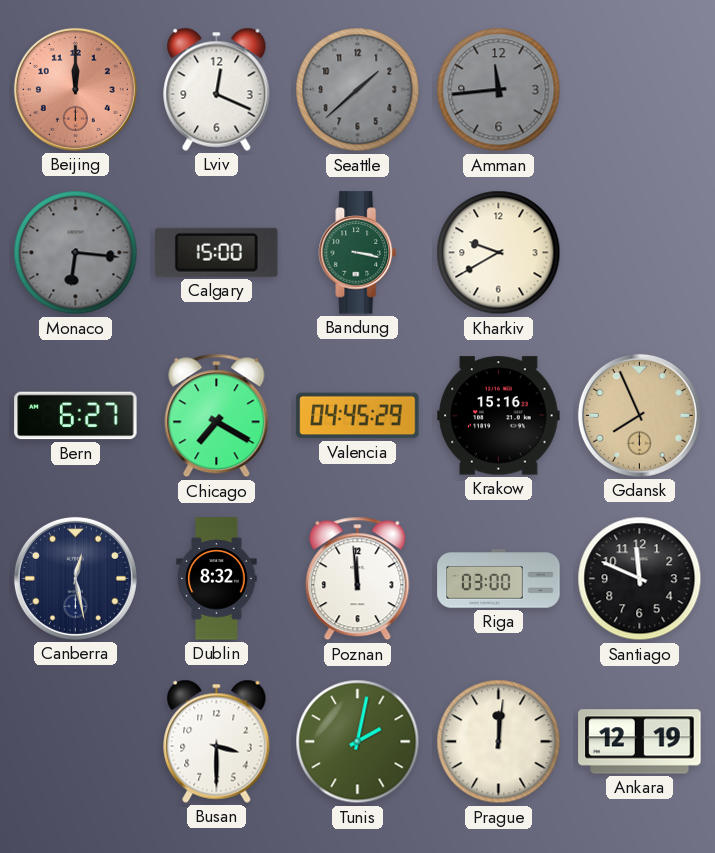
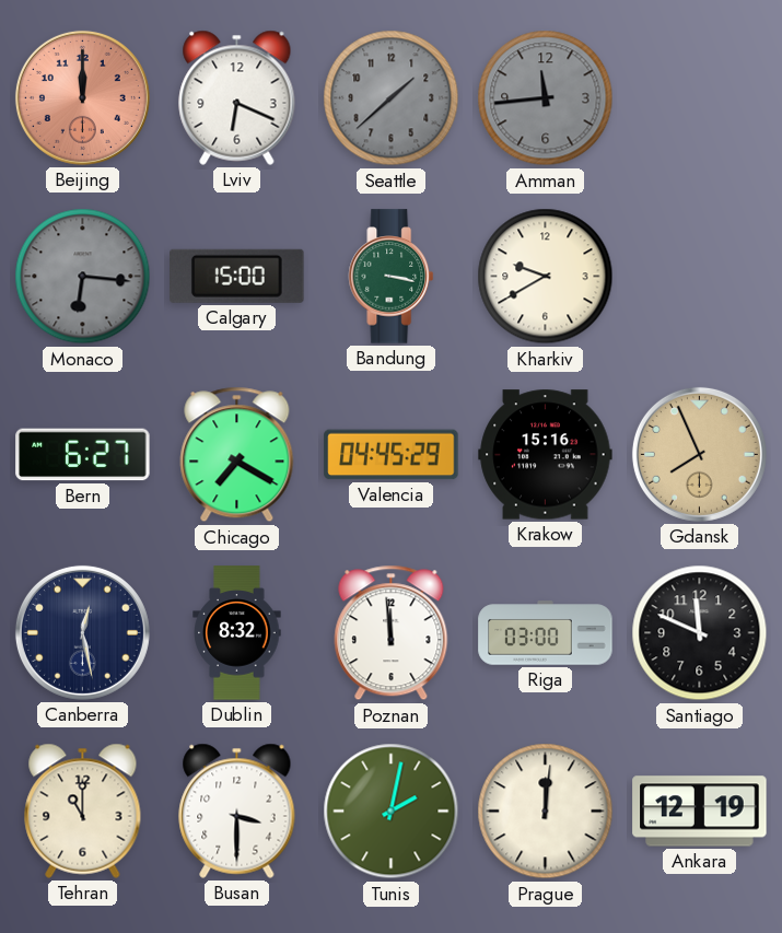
Lviv: 12:19 -> 6:19
Tehran: none -> 11:00
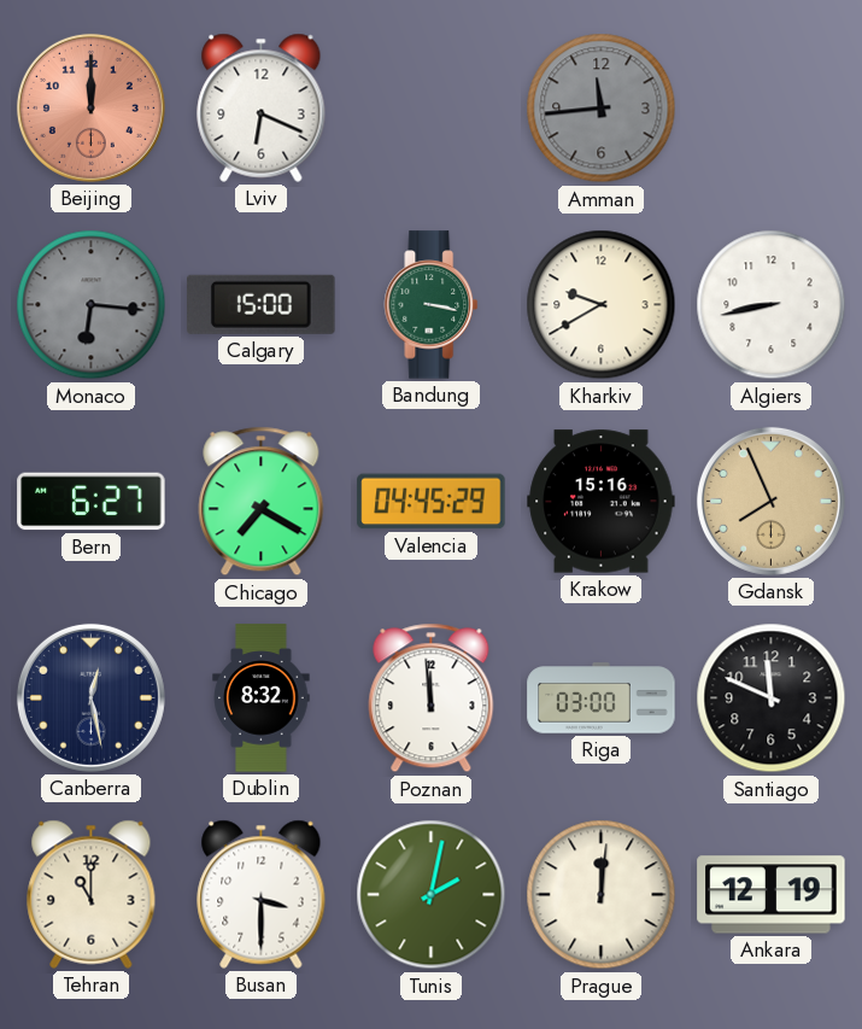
Seattle: 1:38 -> none
Algiers: none -> 8:43
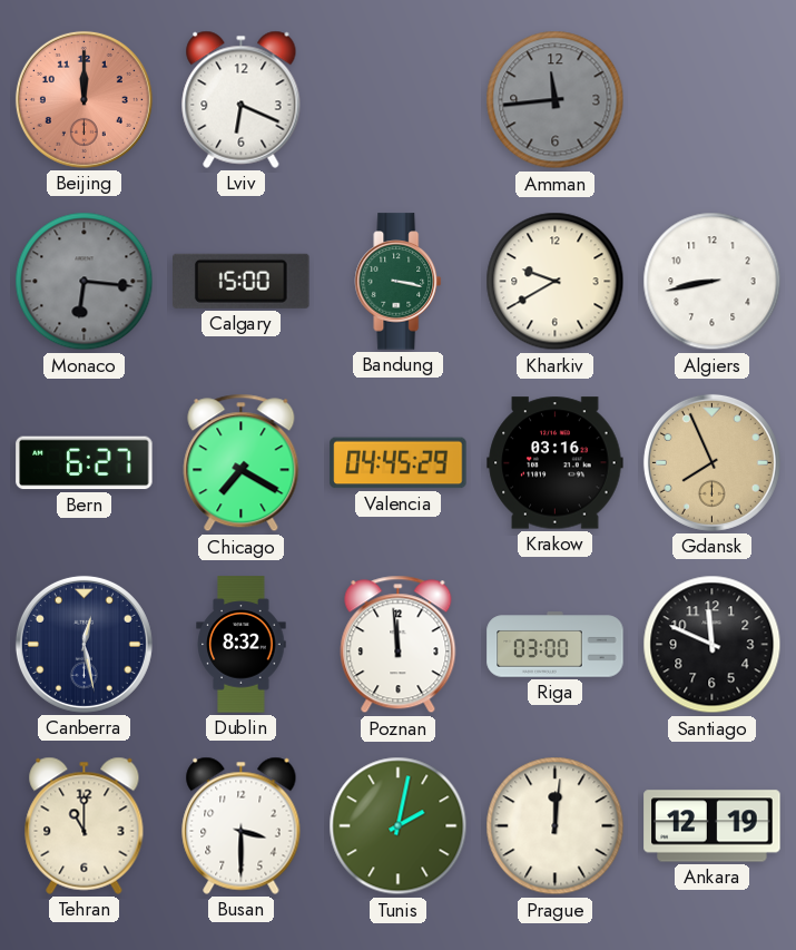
Krakow: 15:16 -> 03:16
